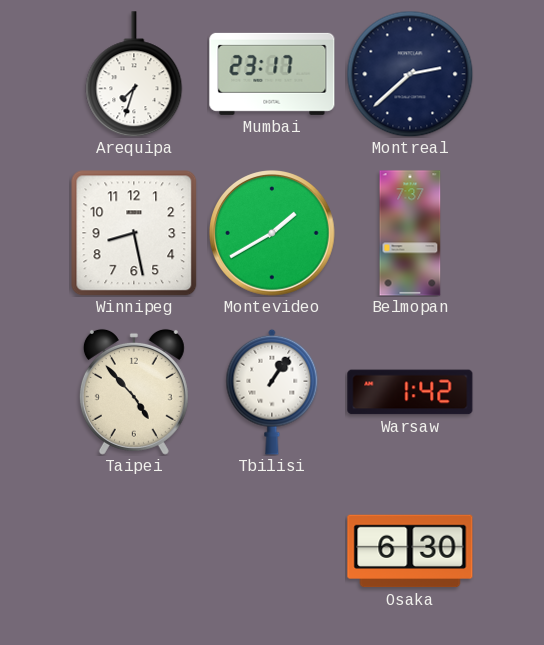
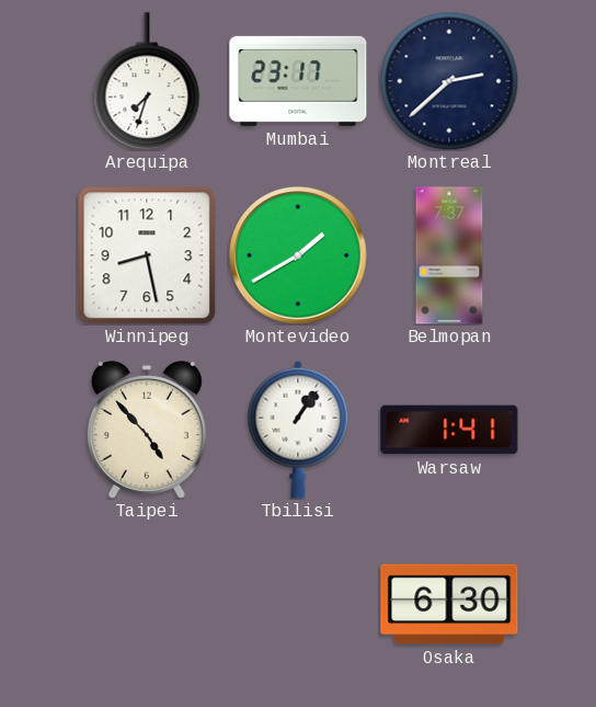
Warsaw: 1:42 -> 1:41
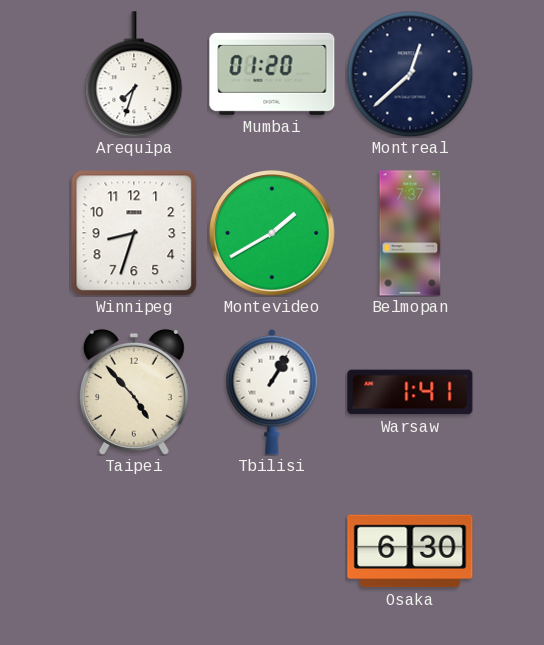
Mumbai: 23:17 -> 01:20
Montreal: 2:38 -> 12:38
Winnipeg: 8:28 -> 8:33
Tbilisi: 1:06 -> 1:05
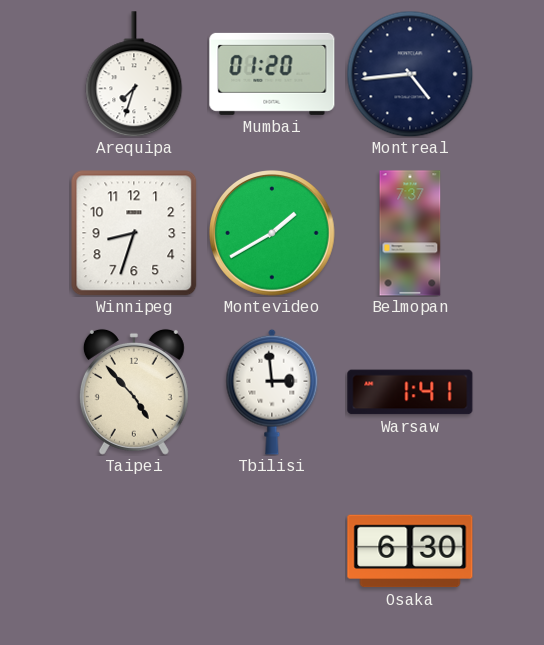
Montreal: 12:38 -> 4:44
Tbilisi: 1:05 -> 2:59
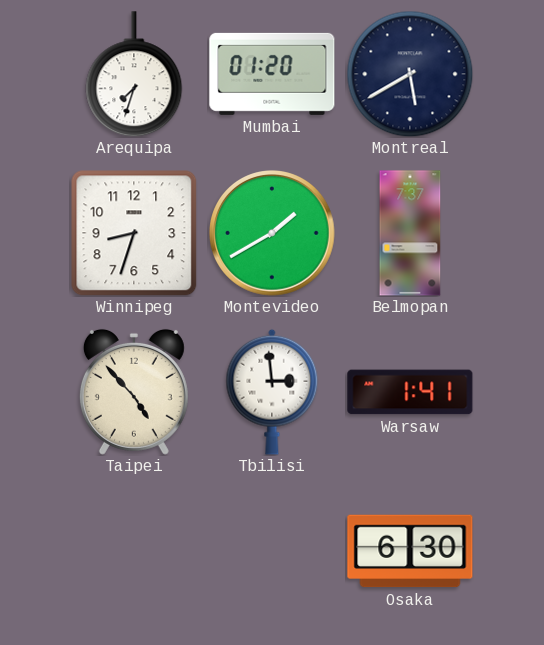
Montreal: 4:44 -> 5:40
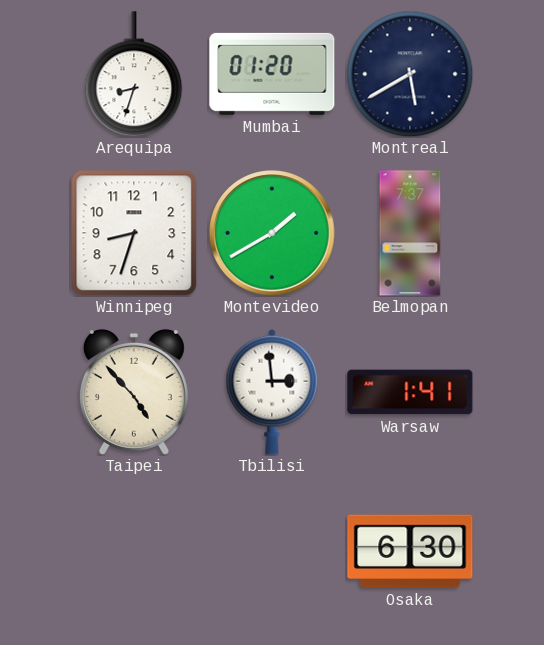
Arequipa: 7:33 -> 8:33
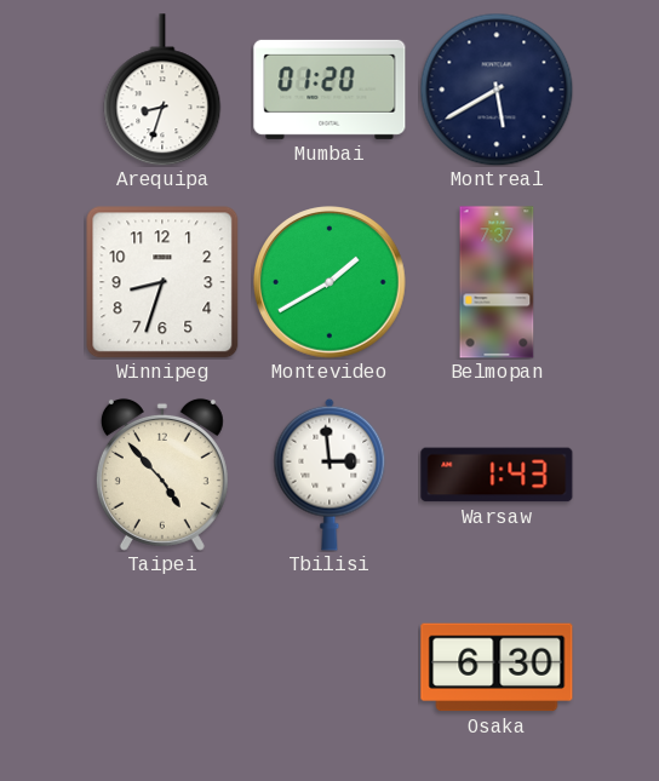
Warsaw: 1:41 -> 1:43
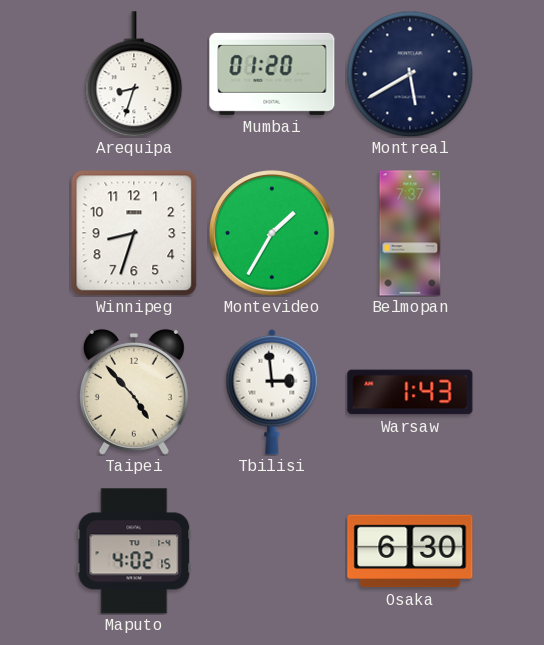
Montevideo: 1:40 -> 1:35
Maputo: none -> 4:02
